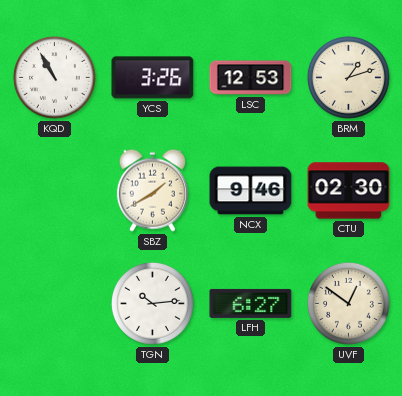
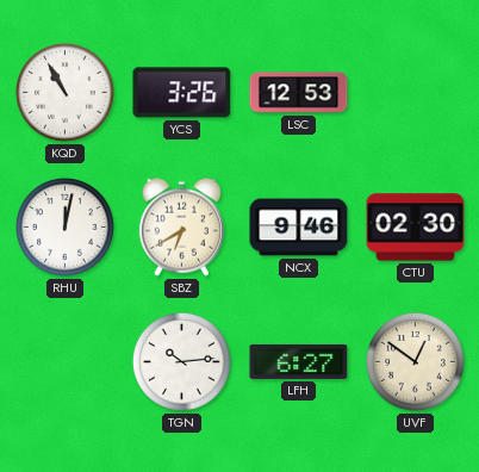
BRM: 1:12 -> none
RHU: none -> 12:02
SBZ: 1:40 -> 6:40
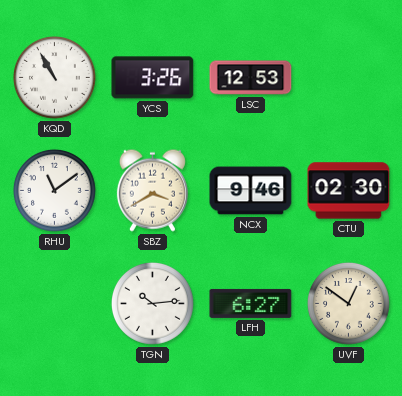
RHU: 12:02 -> 11:09
SBZ: 6:40 -> 3:40
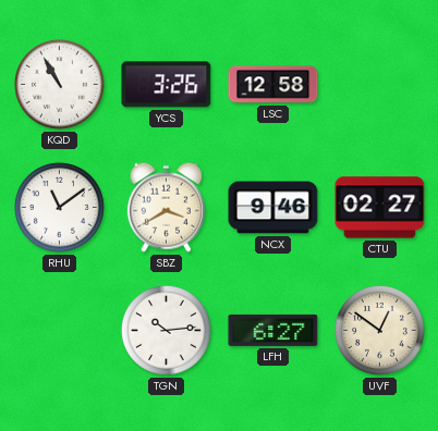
LSC: 12:53 -> 12:58
CTU: 02:30 -> 02:27
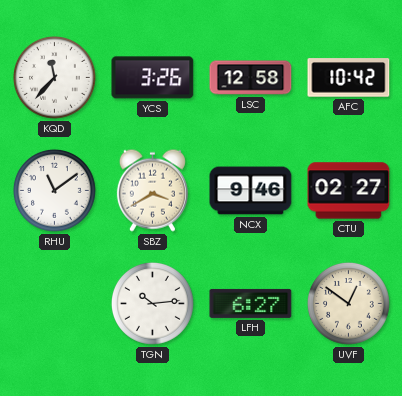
KQD: 10:55 -> 11:37
AFC: none -> 10:42
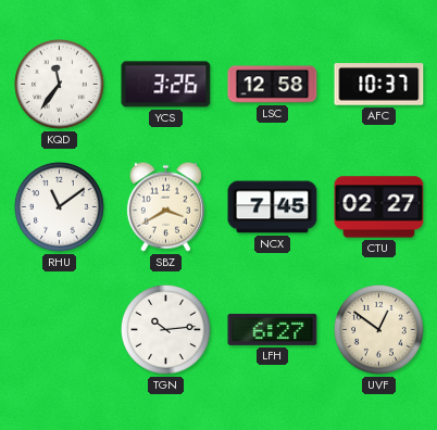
KQD: 11:37 -> 11:36
AFC: 10:42 -> 10:37
NCX: 9:46 -> 7:45
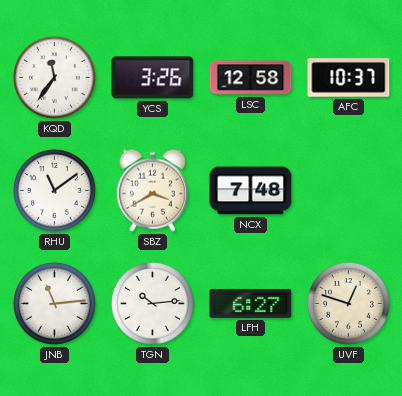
NCX: 7:45 -> 7:48
CTU: 02:27 -> none
JNB: none -> 11:14
UVF: 12:51 -> 12:48
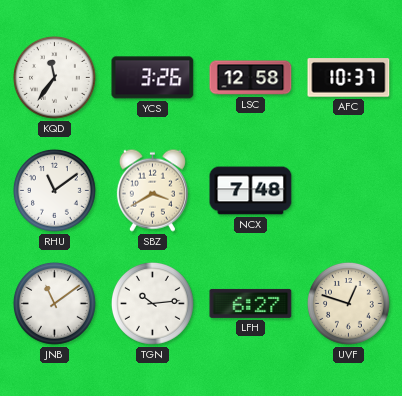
JNB: 11:14 -> 11:09
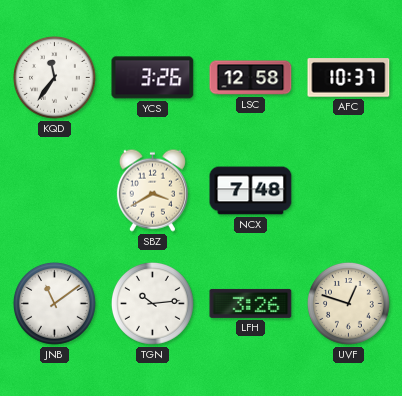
RHU: 11:09 -> none
LFH: 6:27 -> 3:26
